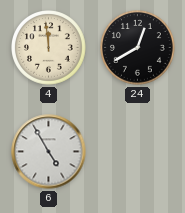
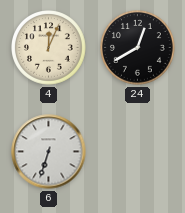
4: 11:59 -> 12:04
6: 4:55 -> 6:33
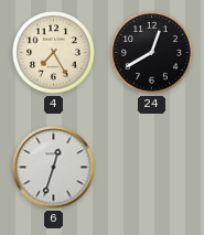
4: 12:04 -> 7:25
6: 6:33 -> 12:33
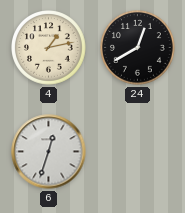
4: 7:25 -> 1:13
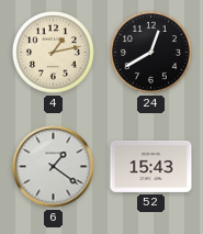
6: 12:33 -> 1:21
52: none -> 15:43
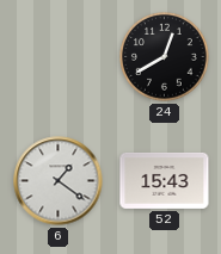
4: 1:13 -> none
